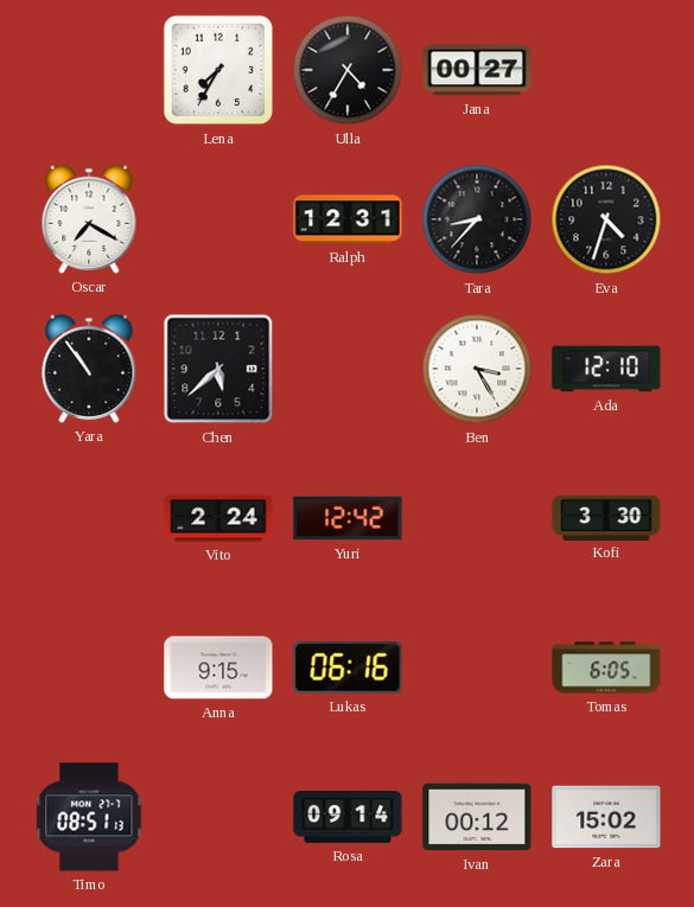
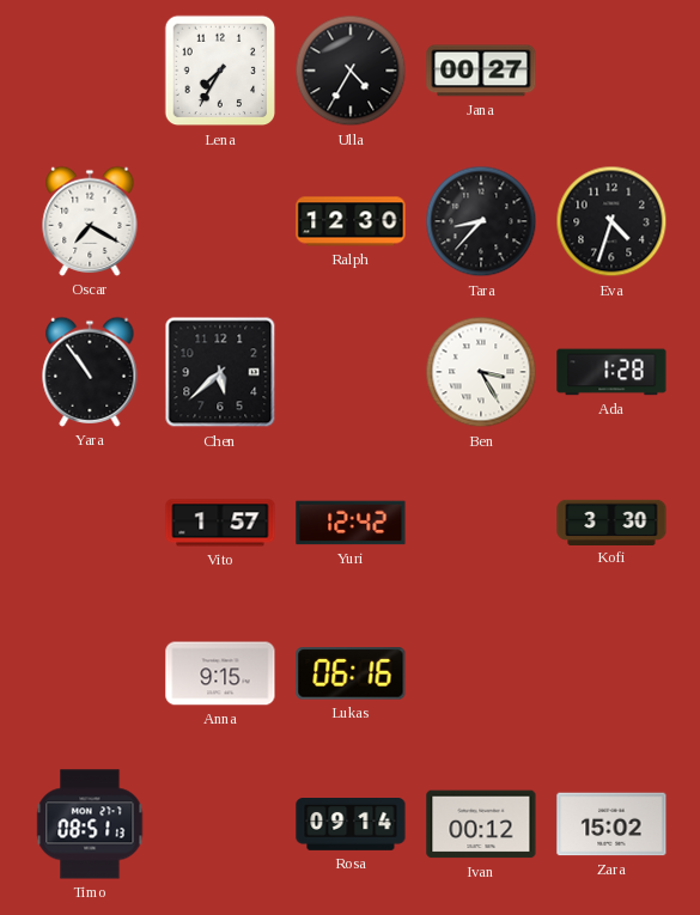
Ralph: 12:31 -> 12:30
Ada: 12:10 -> 1:28
Vito: 2:24 -> 1:57
Tomas: 6:05 -> none
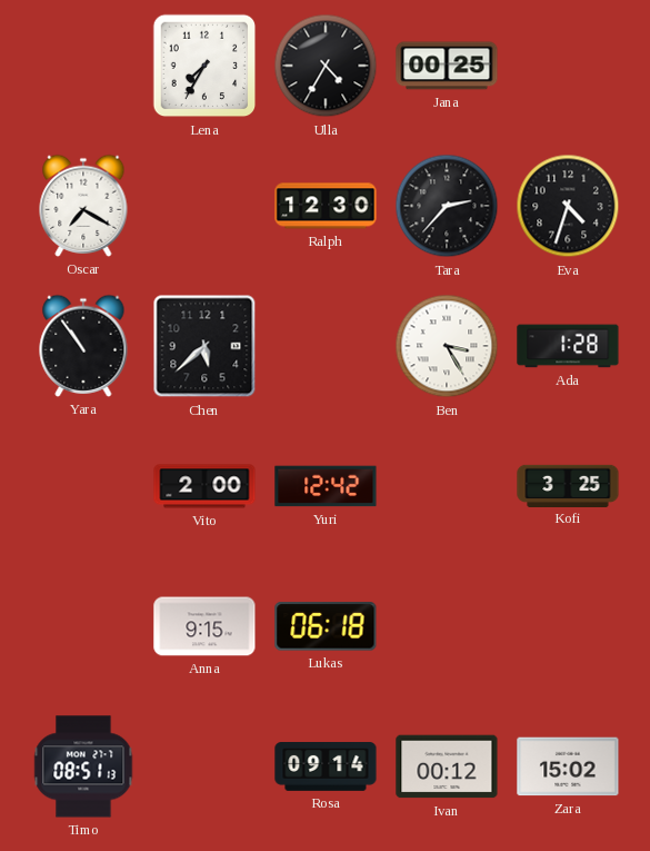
Jana: 00:27 -> 00:25
Tara: 8:37 -> 2:37
Vito: 1:57 -> 2:00
Kofi: 3:30 -> 3:25
Lukas: 06:16 -> 06:18
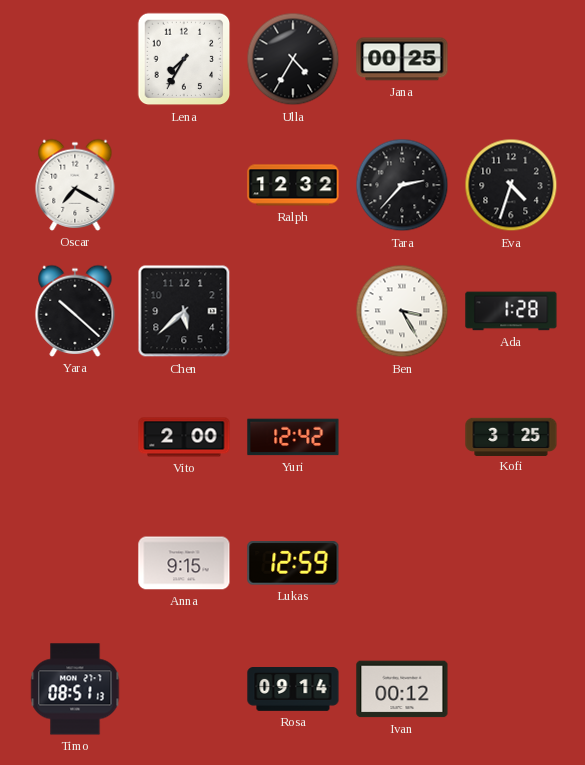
Ralph: 12:30 -> 12:32
Yara: 10:54 -> 10:22
Lukas: 06:18 -> 12:59
Zara: 15:02 -> none
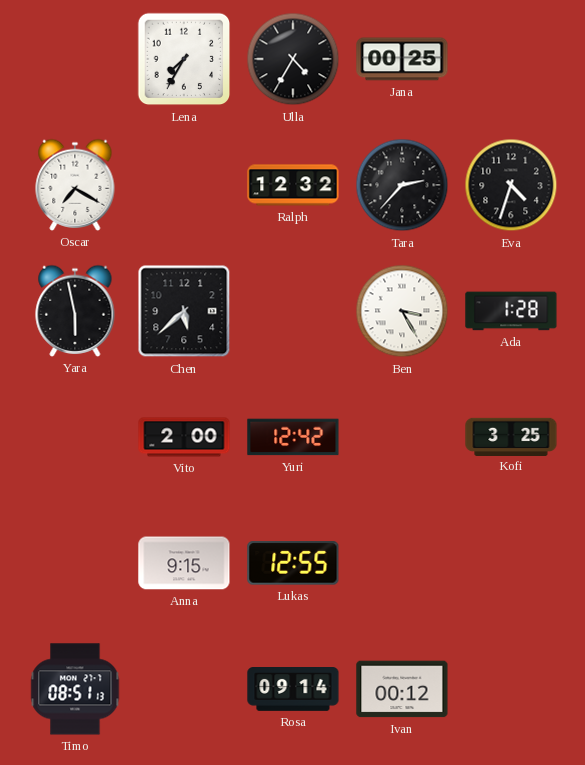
Yara: 10:22 -> 5:58
Lukas: 12:59 -> 12:55
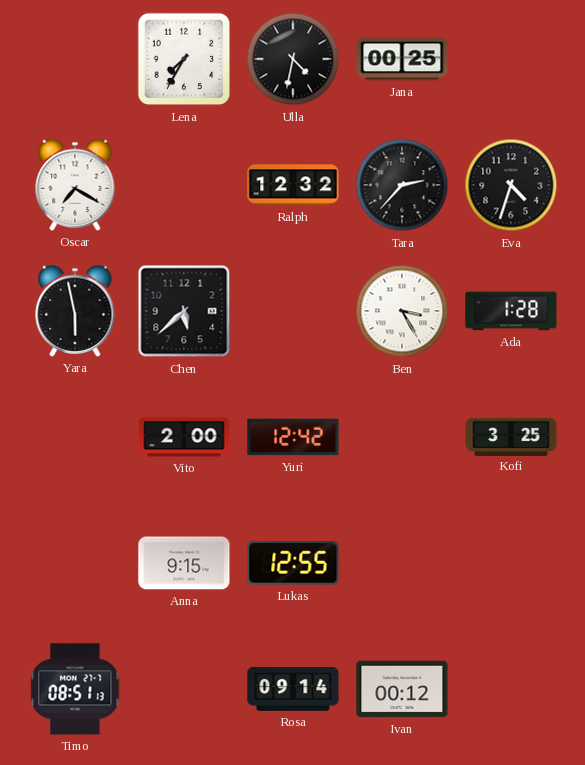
Ulla: 4:35 -> 4:32
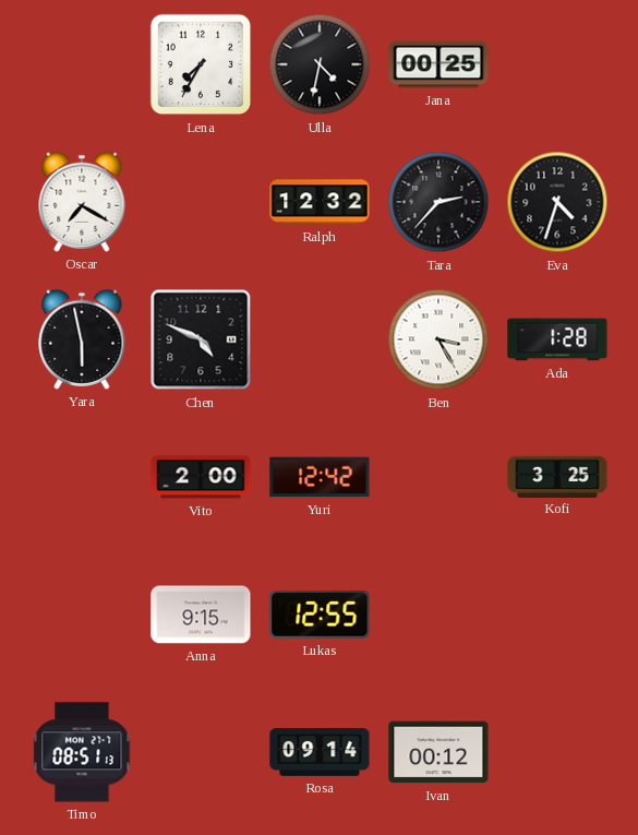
Chen: 5:38 -> 4:49
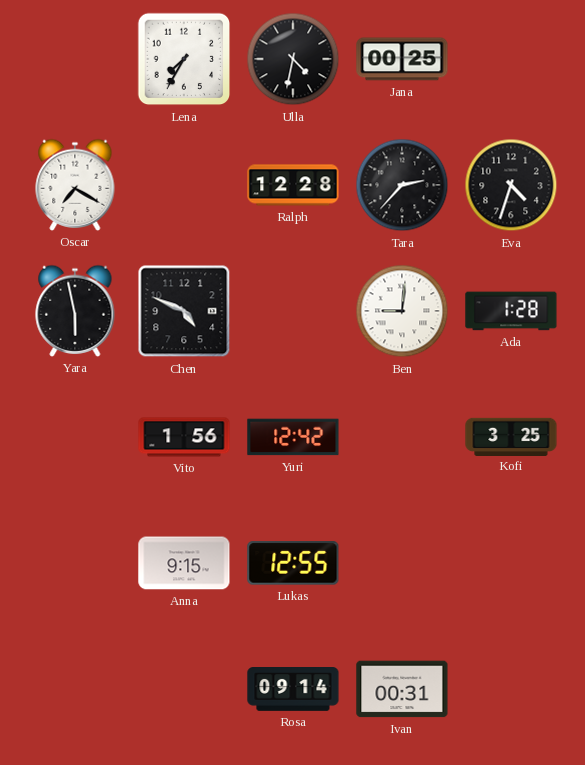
Ralph: 12:32 -> 12:28
Ben: 3:25 -> 9:01
Vito: 2:00 -> 1:56
Timo: 08:51 -> none
Ivan: 00:12 -> 00:31
